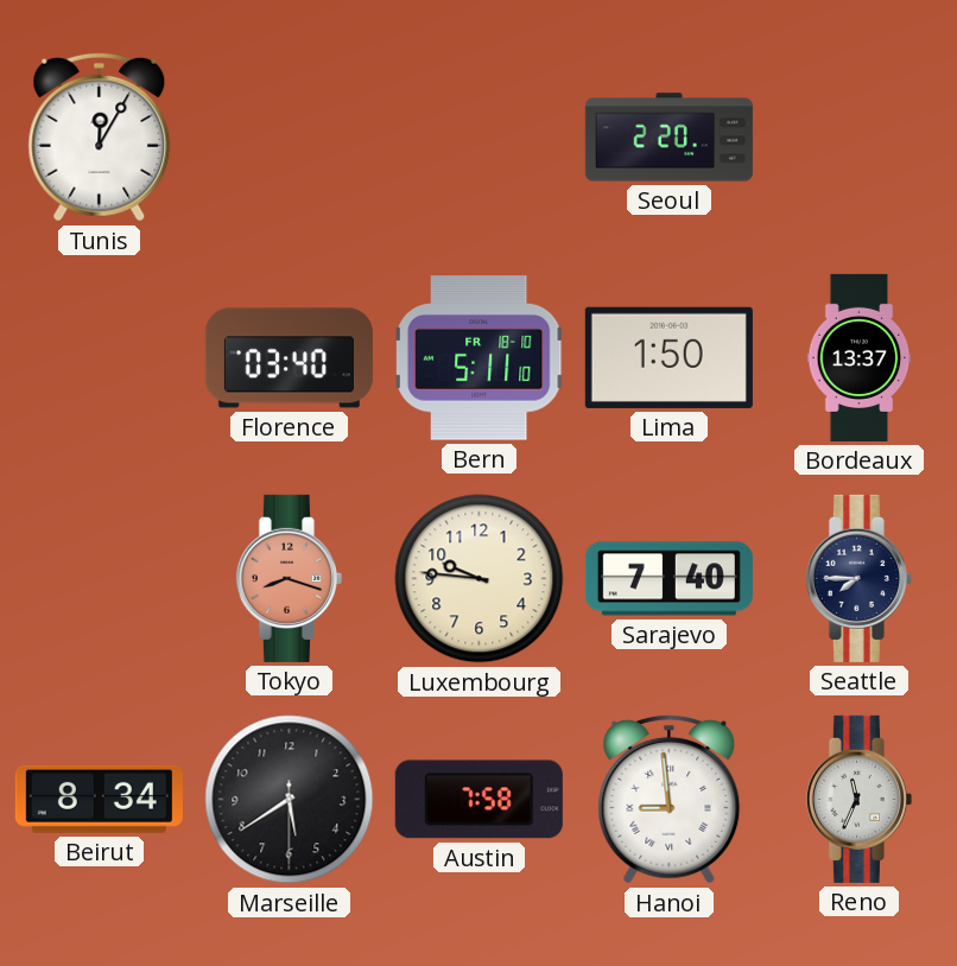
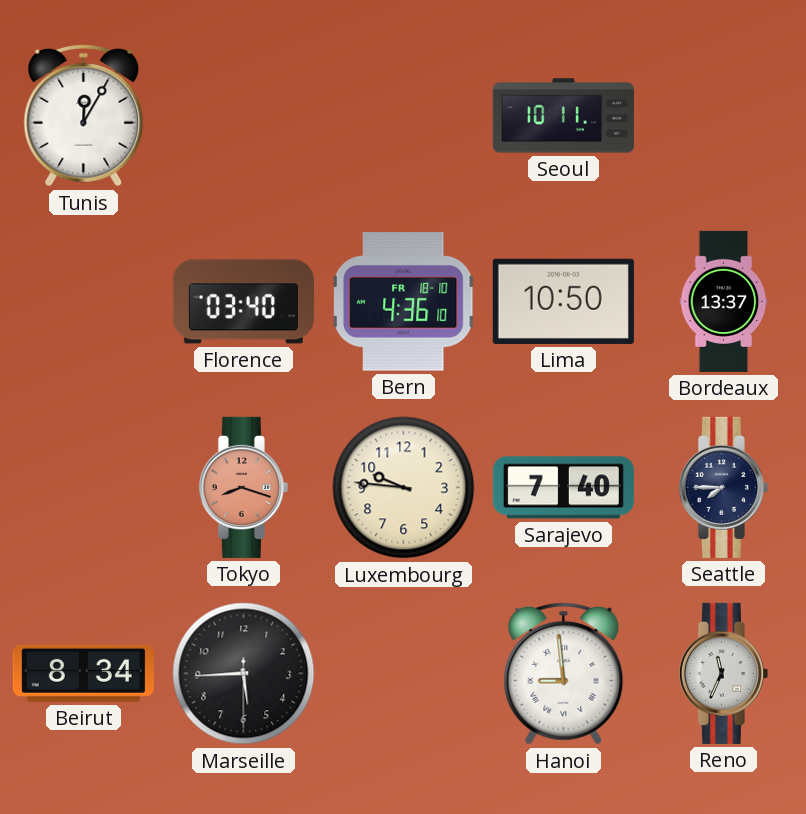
Seoul: 2:20 -> 10:11
Bern: 5:11 -> 4:36
Lima: 1:50 -> 10:50
Marseille: 5:39 -> 5:44
Austin: 7:58 -> none
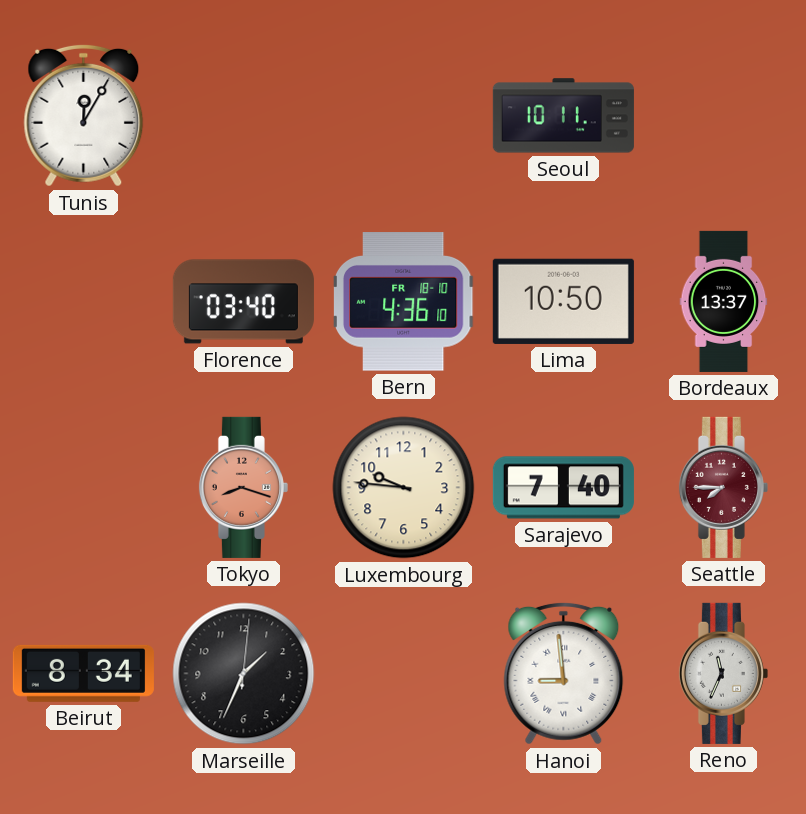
Seattle dial: navy -> burgundy
Marseille: 5:44 -> 1:34
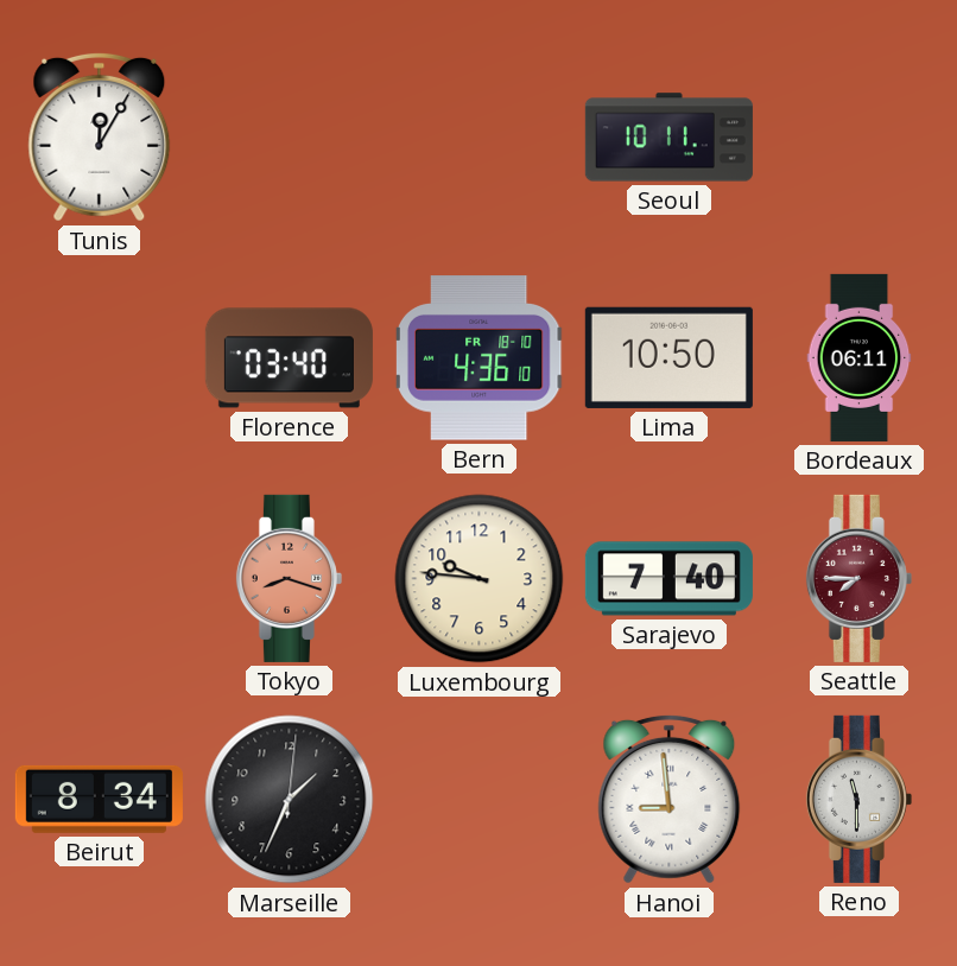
Bordeaux: 13:37 -> 06:11
Reno: 11:34 -> 11:30
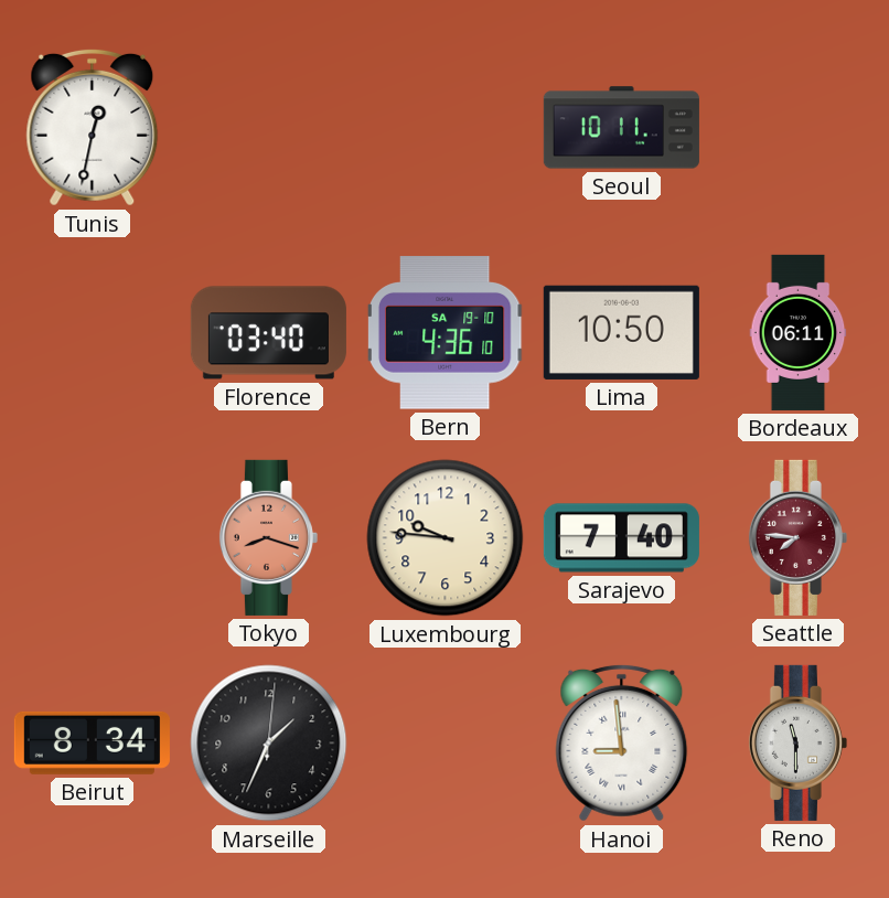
Tunis: 12:05 -> 12:32
Bern date: FR 18-10 -> SA 19-10
Seattle: 7:45 -> 7:46
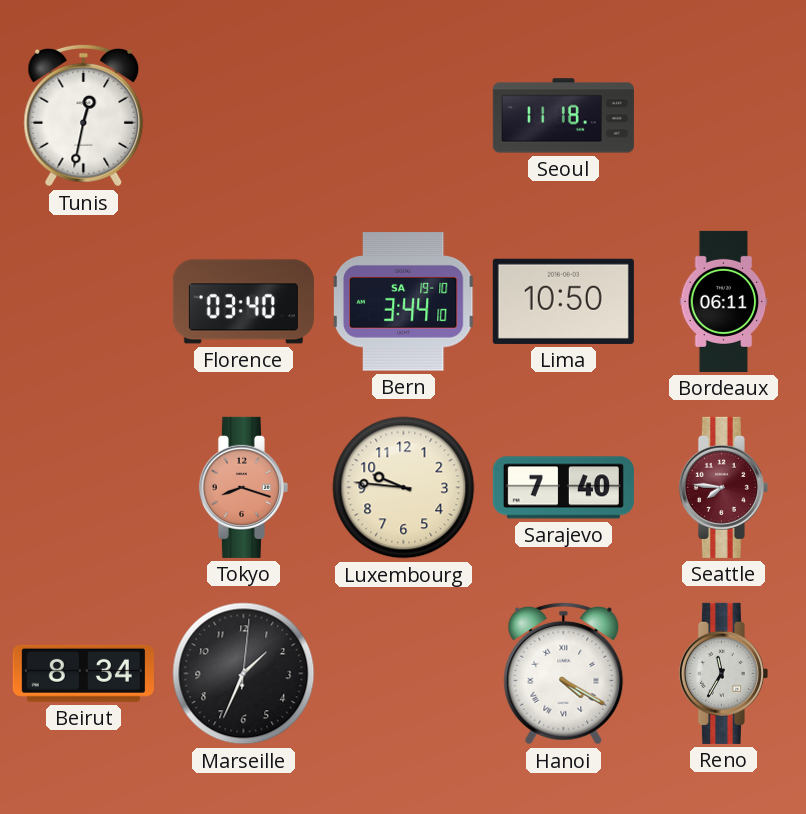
Seoul: 10:11 -> 11:18
Bern: 4:36 -> 3:44
Hanoi: 8:59 -> 4:20
Reno: 11:30 -> 11:35
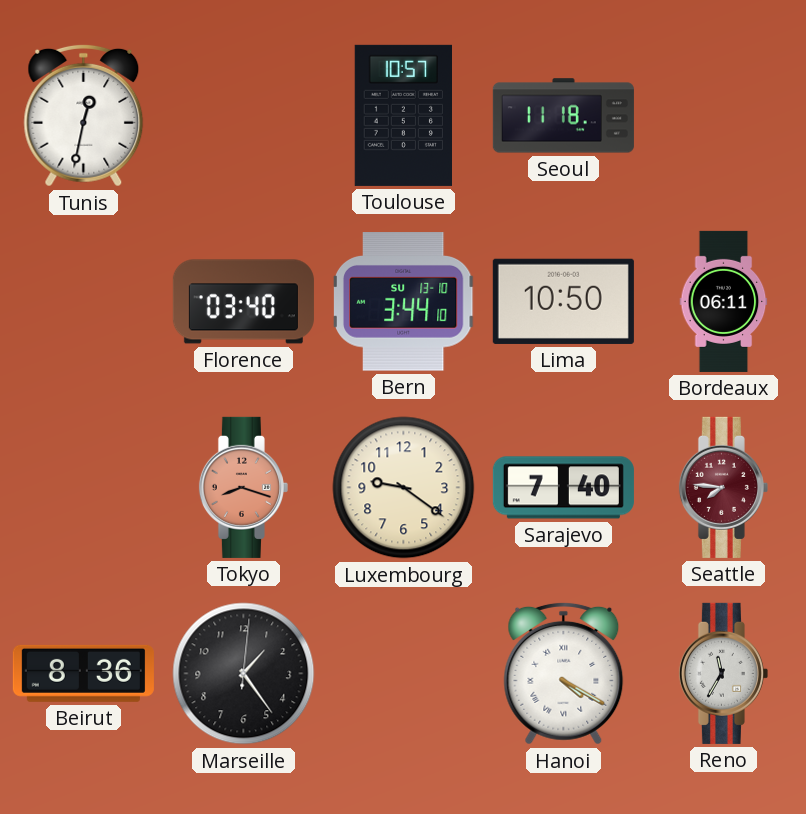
Toulouse: none -> 10:57
Bern date: SA 19-10 -> SU 13-10
Luxembourg: 9:46 -> 9:21
Beirut: 8:34 -> 8:36
Marseille: 1:34 -> 1:24
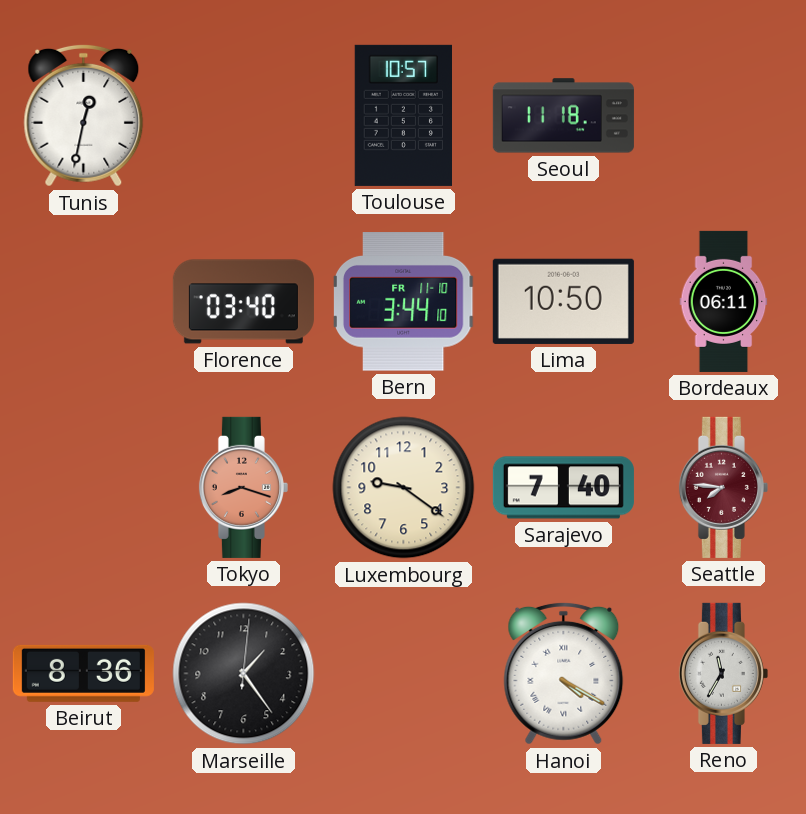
Bern date: SU 13-10 -> FR 11-10
